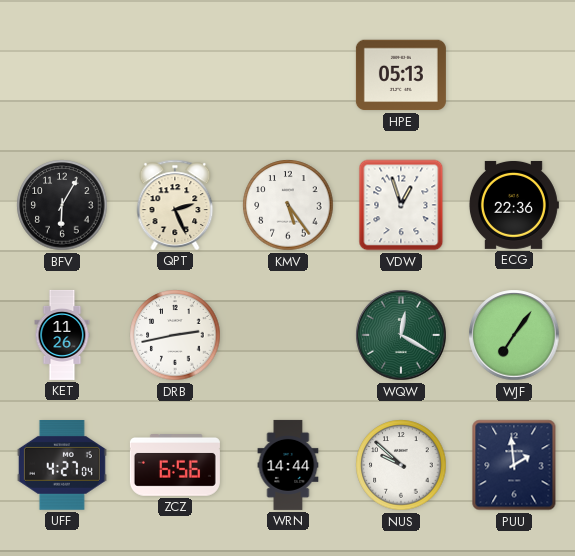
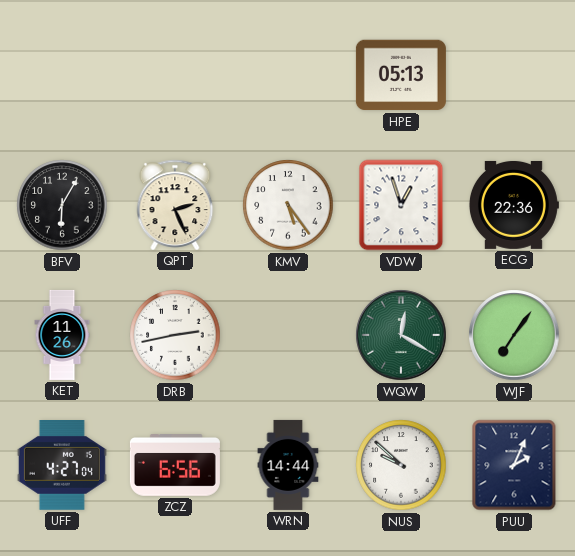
PUU: 1:59 -> 2:04
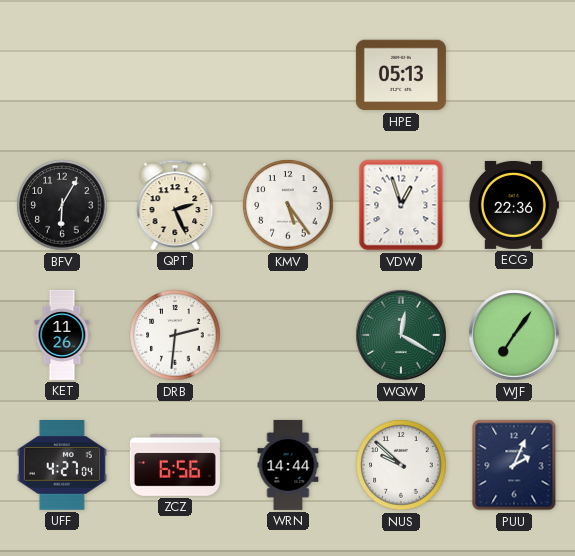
DRB: 2:43 -> 2:31
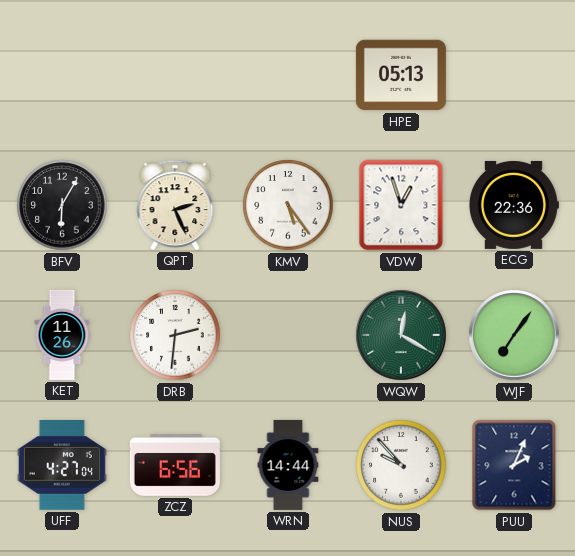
NUS: 9:52 -> 9:53
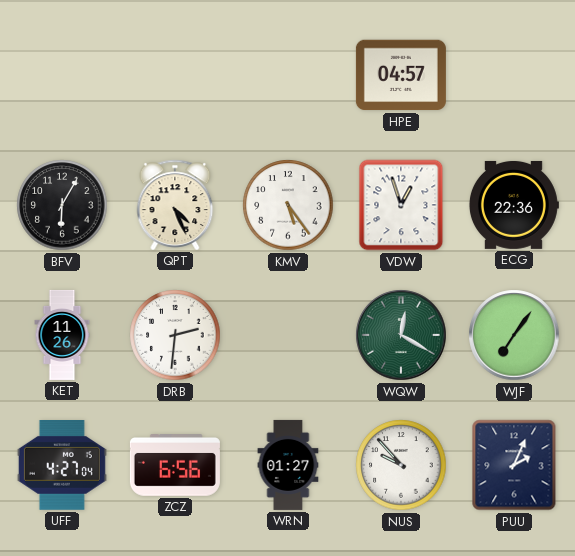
HPE: 05:13 -> 04:57
QPT: 2:26 -> 4:26
WRN: 14:44 -> 01:27
